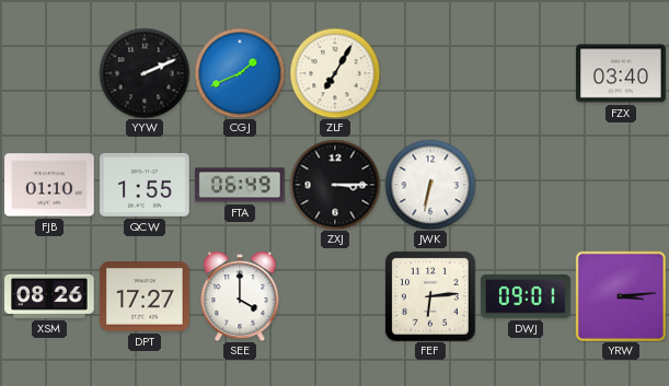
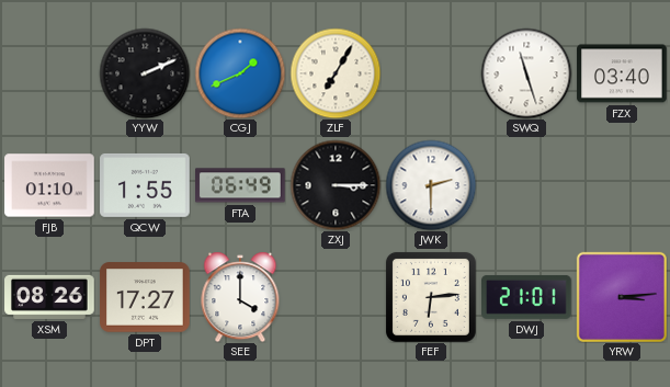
SWQ: none -> 11:27
JWK: 6:32 -> 2:30
DWJ: 09:01 -> 21:01
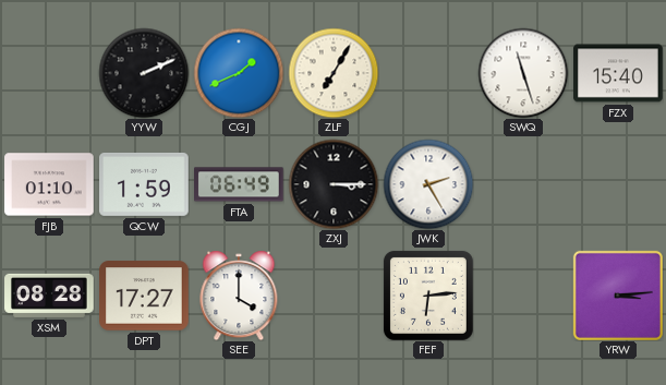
FZX: 03:40 -> 15:40
QCW: 1:55 -> 1:59
JWK: 2:30 -> 2:25
XSM: 08:26 -> 08:28
DWJ: 21:01 -> none
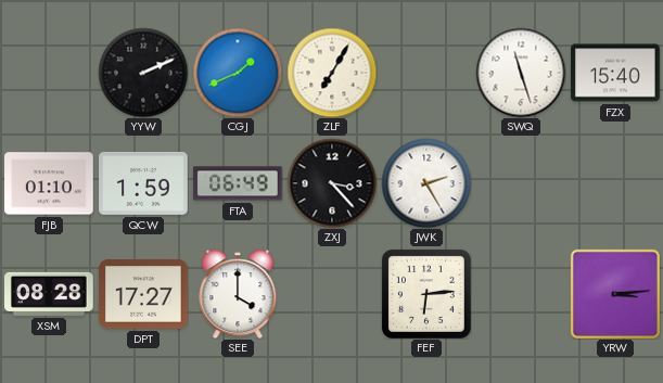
ZXJ: 3:15 -> 3:23
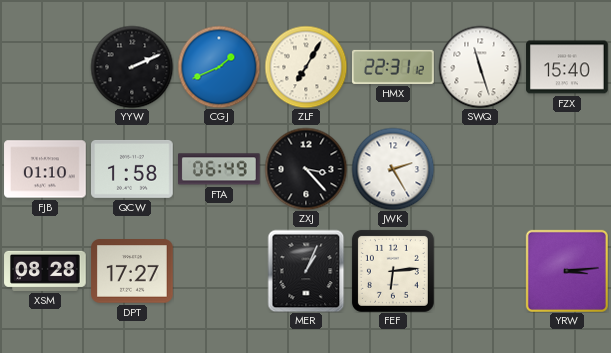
HMX: none -> 22:31
QCW: 1:59 -> 1:58
SEE: 4:00 -> none
MER: none -> 1:04
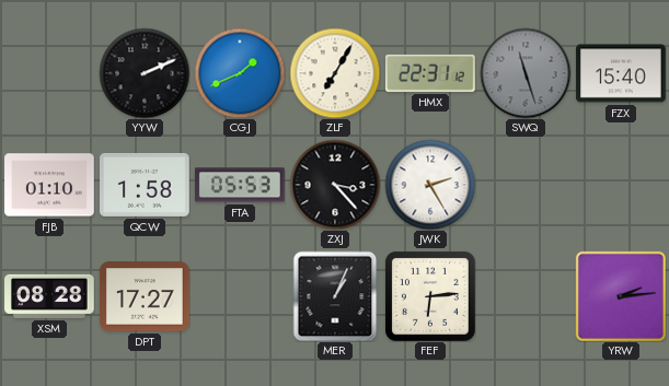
SWQ dial: white -> grey
FTA: 06:49 -> 05:53
YRW: 3:14 -> 2:14
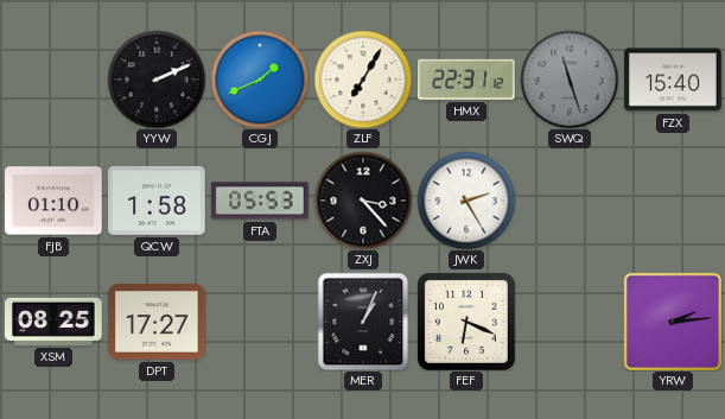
XSM: 08:28 -> 08:25
FEF: 6:14 -> 6:19
